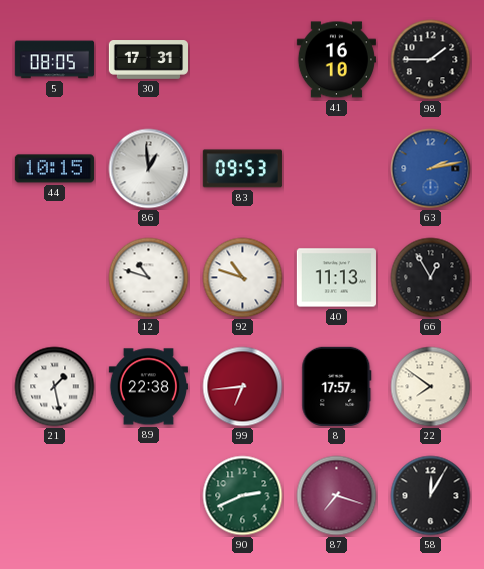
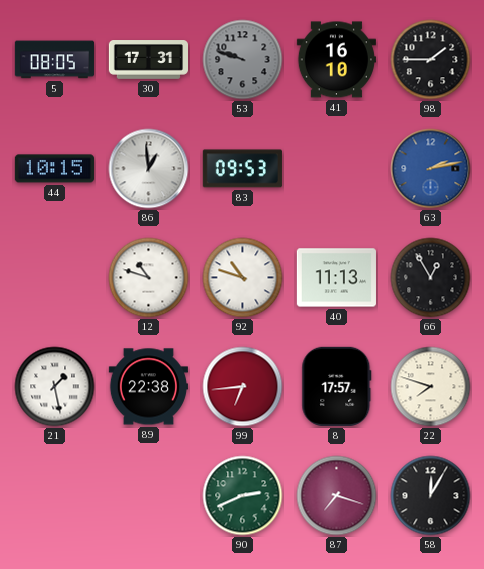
53: none -> 9:48
22: 7:51 -> 7:48
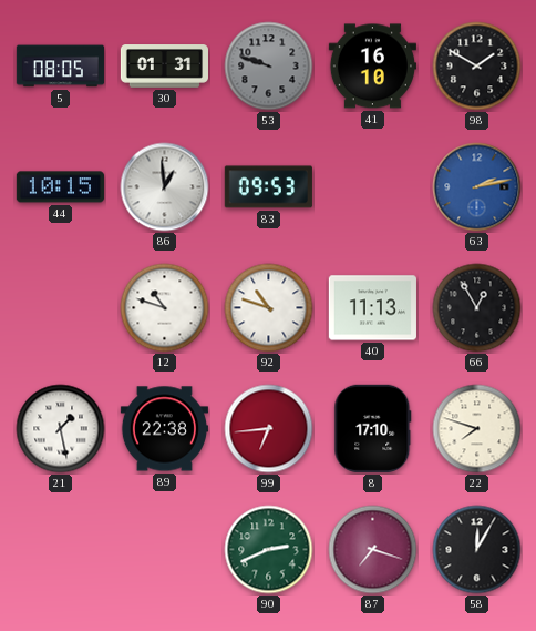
30: 17:31 -> 01:31
98: 1:45 -> 1:50
8: 17:57 -> 17:10
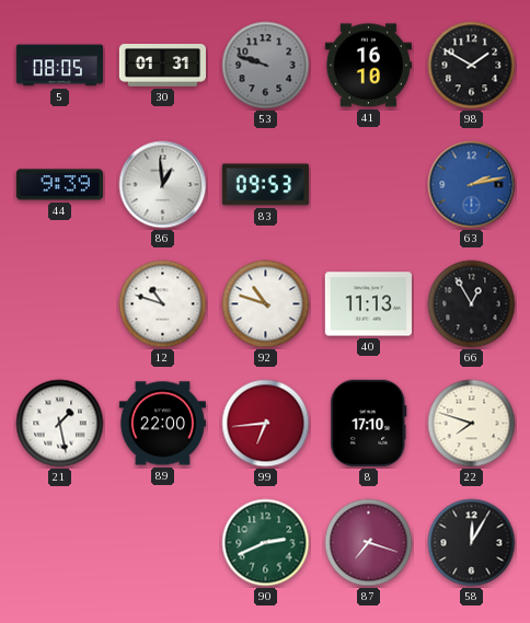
44: 10:15 -> 9:39
89: 22:38 -> 22:00
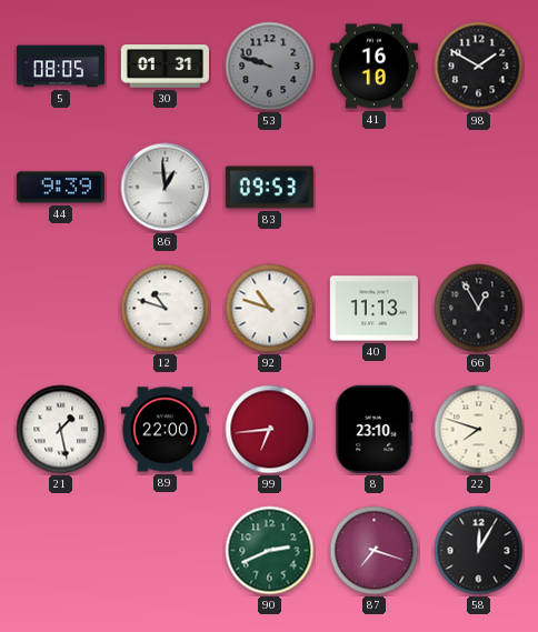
63: 2:13 -> none
8: 17:10 -> 23:10
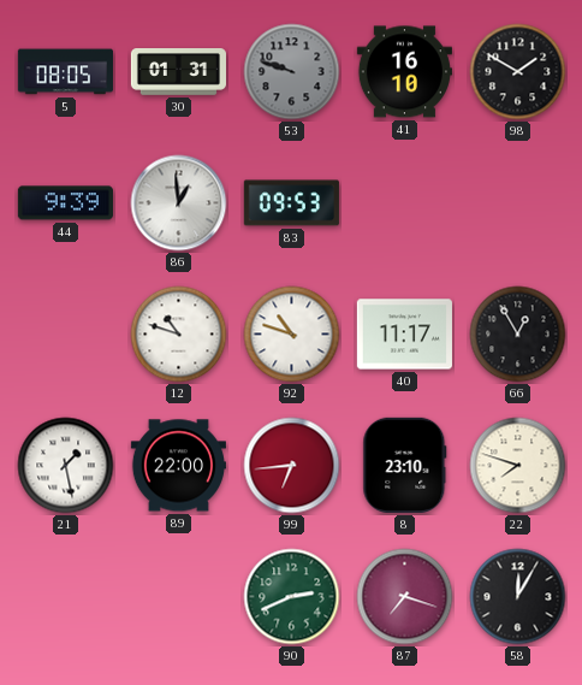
40: 11:13 -> 11:17
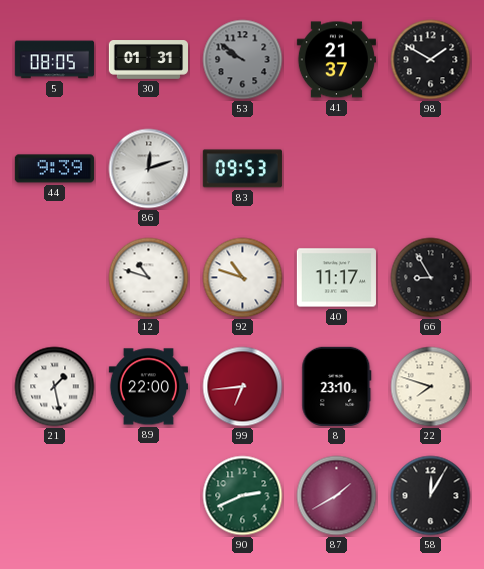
53: 9:48 -> 9:51
41: 16:10 -> 21:37
86: 12:59 -> 12:12
66: 12:55 -> 8:55
87: 7:18 -> 1:40
